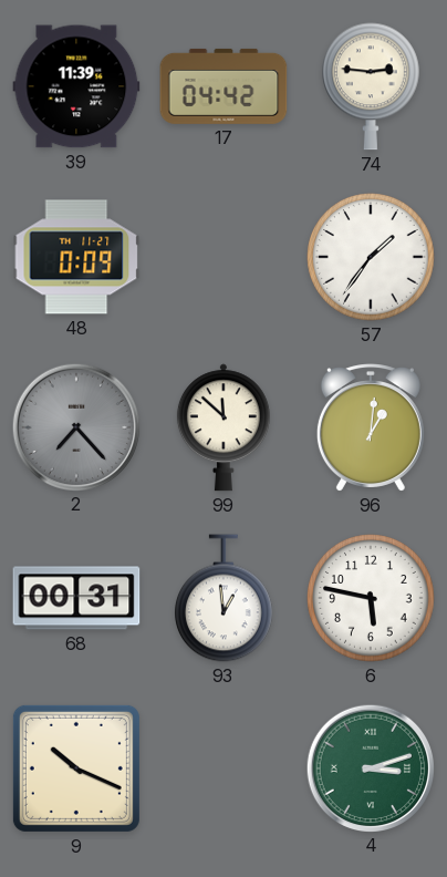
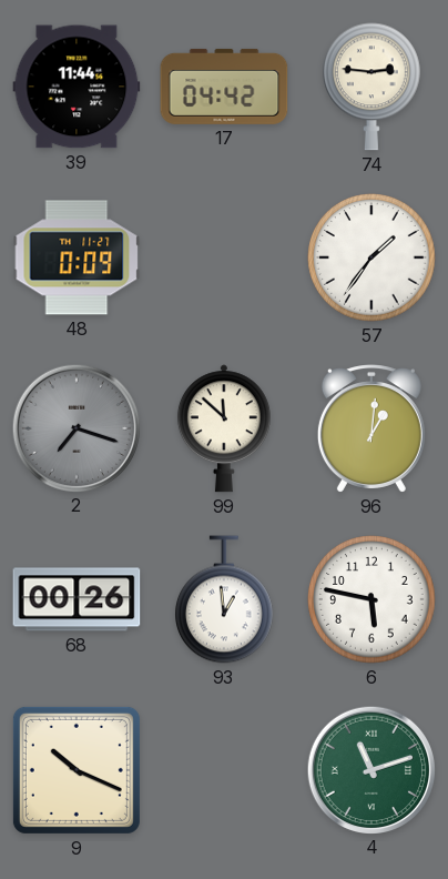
39: 11:39 -> 11:44
2: 7:23 -> 7:18
68: 00:31 -> 00:26
4: 3:12 -> 11:12
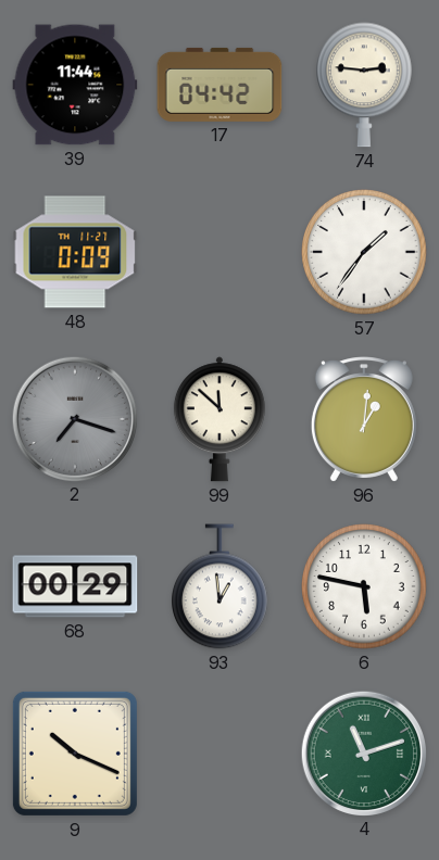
68: 00:26 -> 00:29
